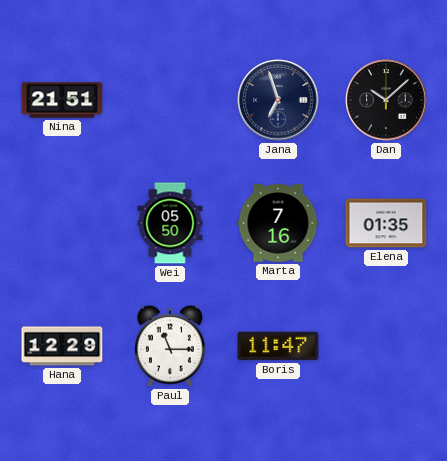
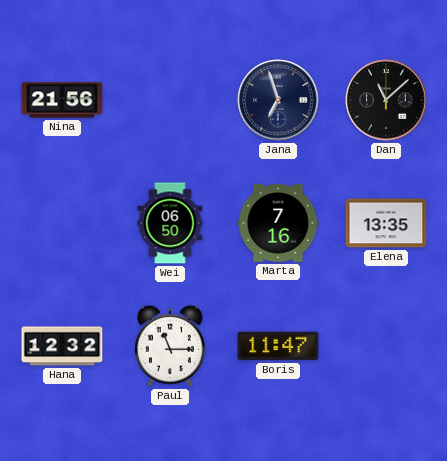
Nina: 21:51 -> 21:56
Dan: 10:08 -> 11:08
Wei: 05:50 -> 06:50
Elena: 01:35 -> 13:35
Hana: 12:29 -> 12:32
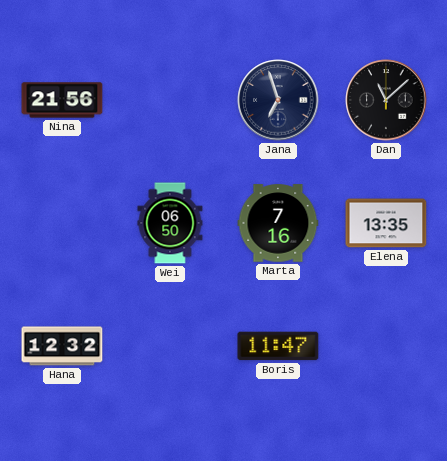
Paul: 11:15 -> none
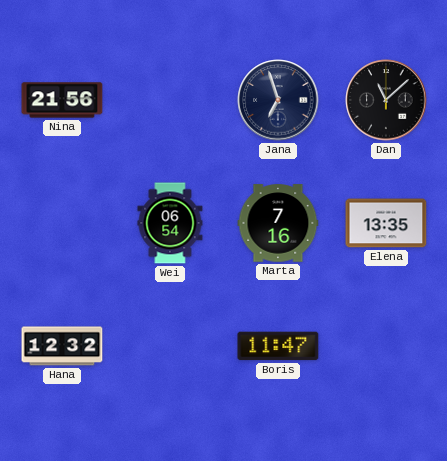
Wei: 06:50 -> 06:54
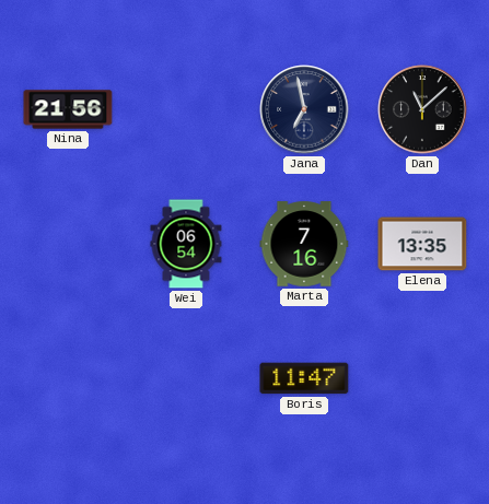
Jana: 6:57 -> 6:58
Hana: 12:32 -> none
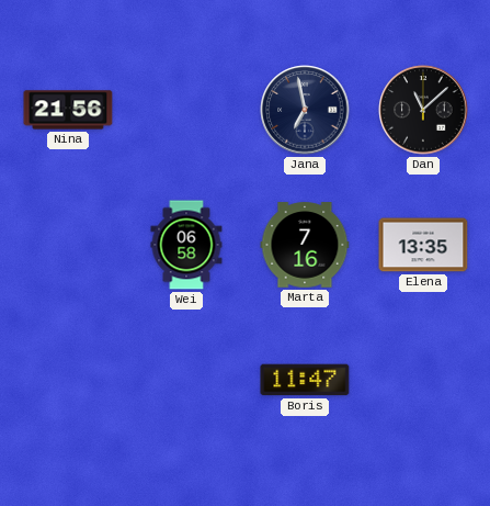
Wei: 06:54 -> 06:58
